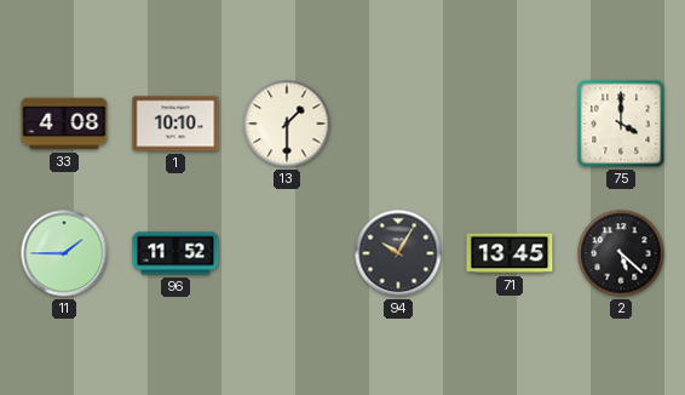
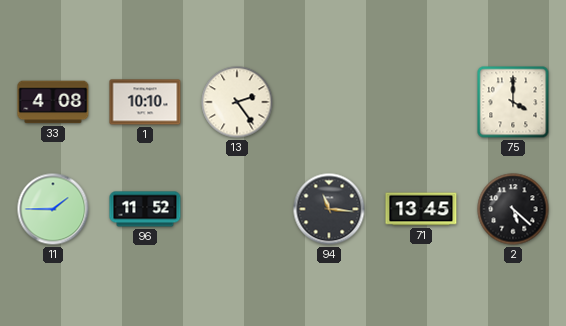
13: 1:30 -> 2:24
94: 10:05 -> 11:16
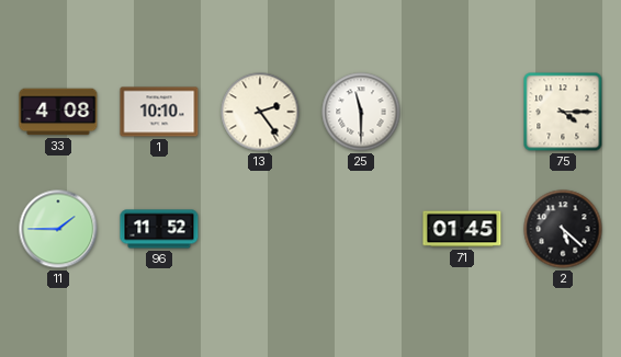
25: none -> 11:30
75: 4:00 -> 4:15
94: 11:16 -> none
71: 13:45 -> 01:45
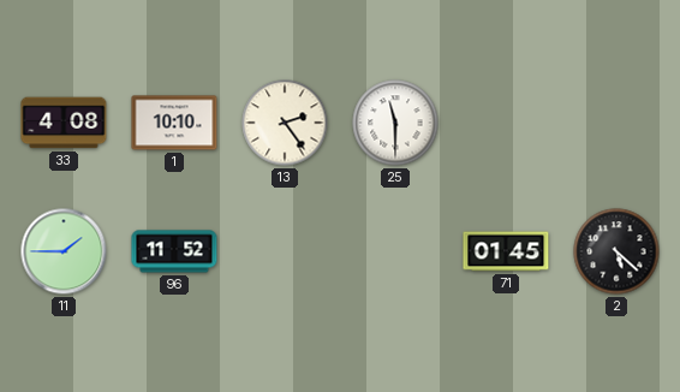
75: 4:15 -> none
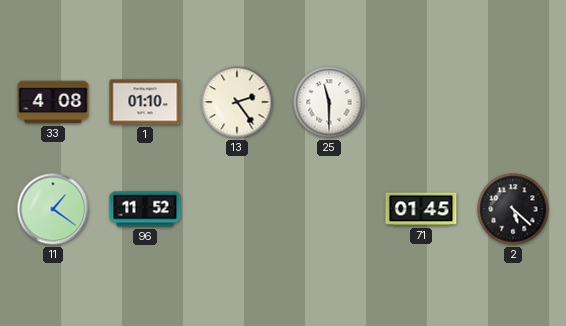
1: 10:10 -> 01:10
11: 1:45 -> 1:21
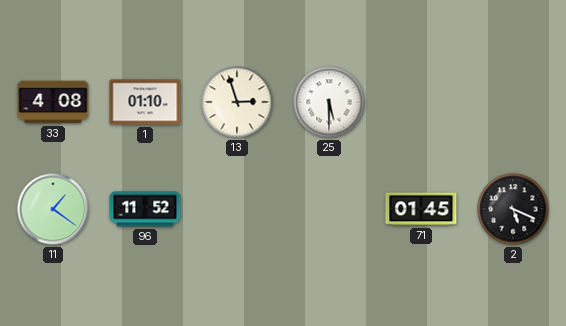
13: 2:24 -> 2:57
25: 11:30 -> 5:30
2: 5:22 -> 5:19
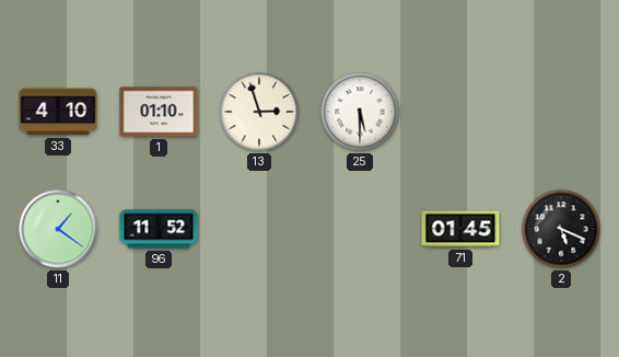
33: 4:08 -> 4:10
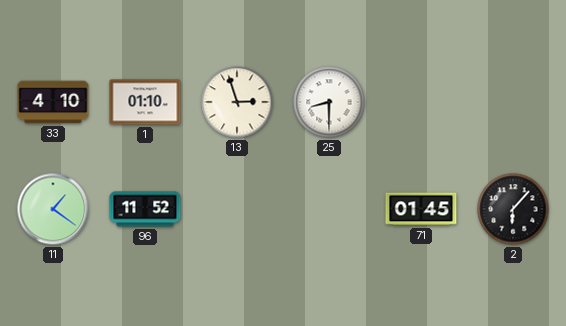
25: 5:30 -> 8:30
2: 5:19 -> 6:07
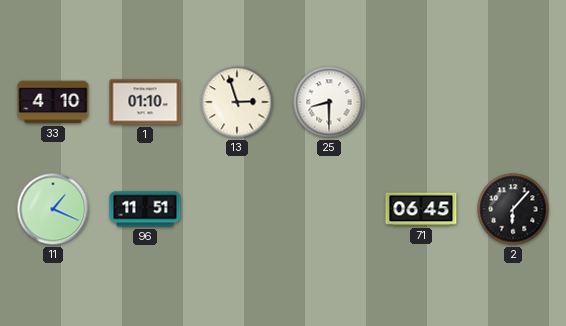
11: 1:21 -> 1:19
96: 11:52 -> 11:51
71: 01:45 -> 06:45
